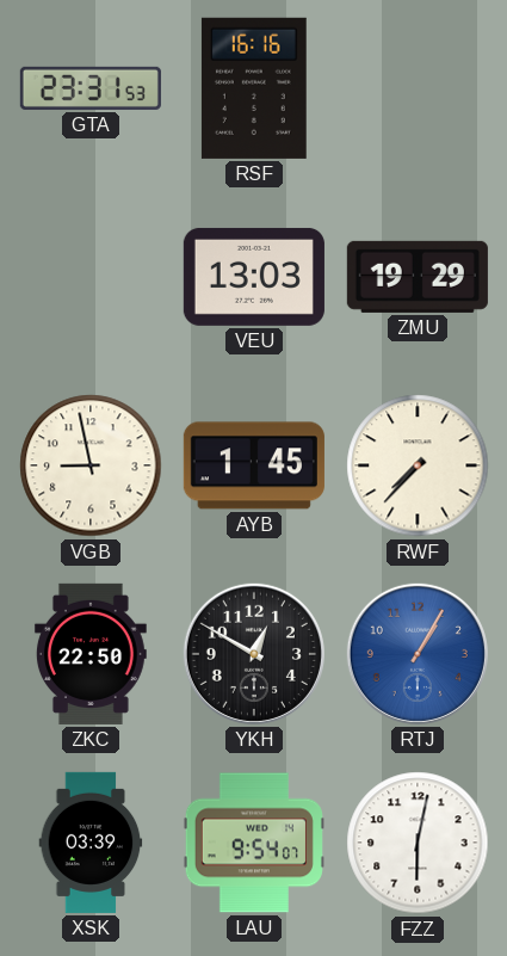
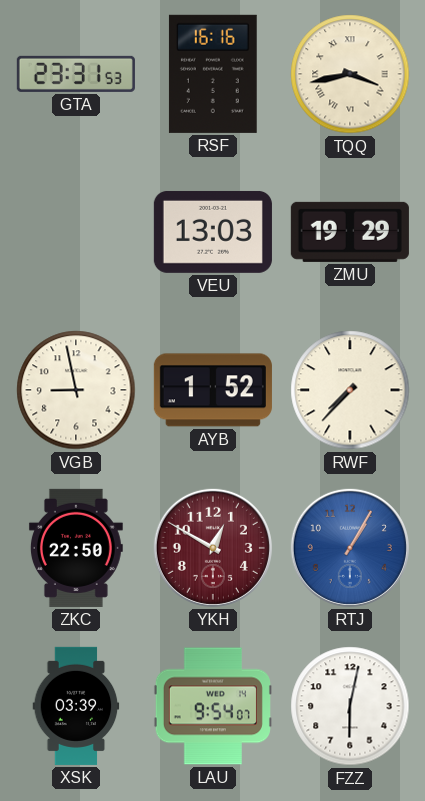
TQQ: none -> 3:43
AYB: 1:45 -> 1:52
YKH dial: black -> burgundy
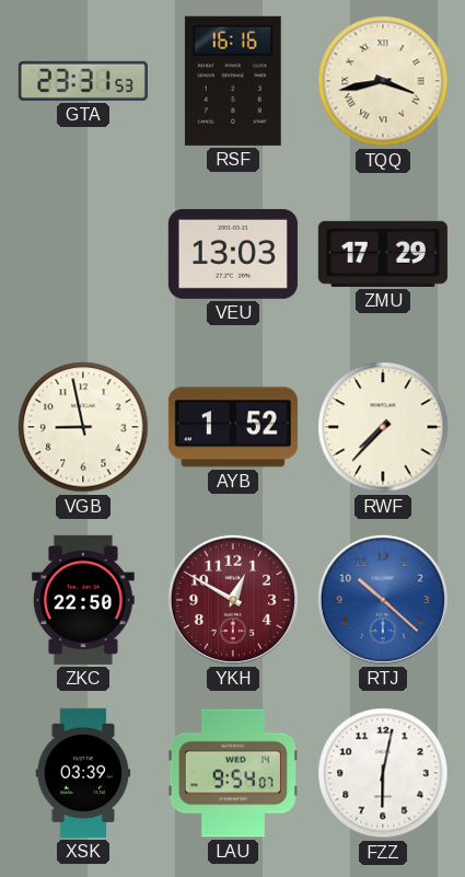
ZMU: 19:29 -> 17:29
RTJ: 1:05 -> 10:22
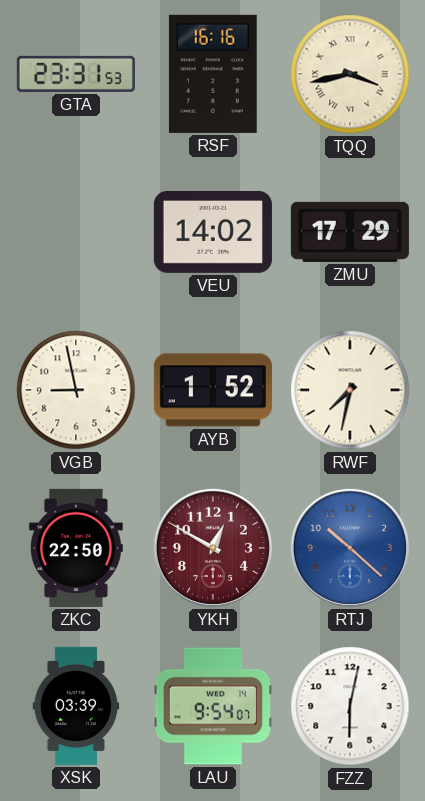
VEU: 13:03 -> 14:02
RWF: 7:37 -> 7:32
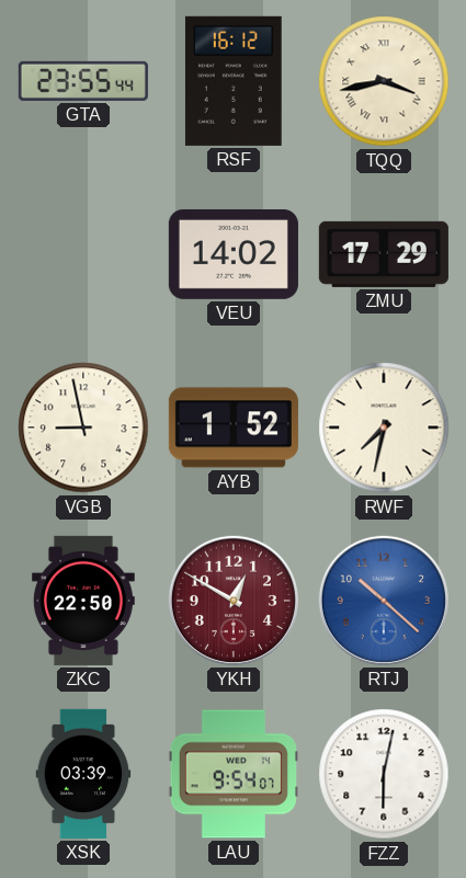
GTA: 23:31 -> 23:55
RSF: 16:16 -> 16:12
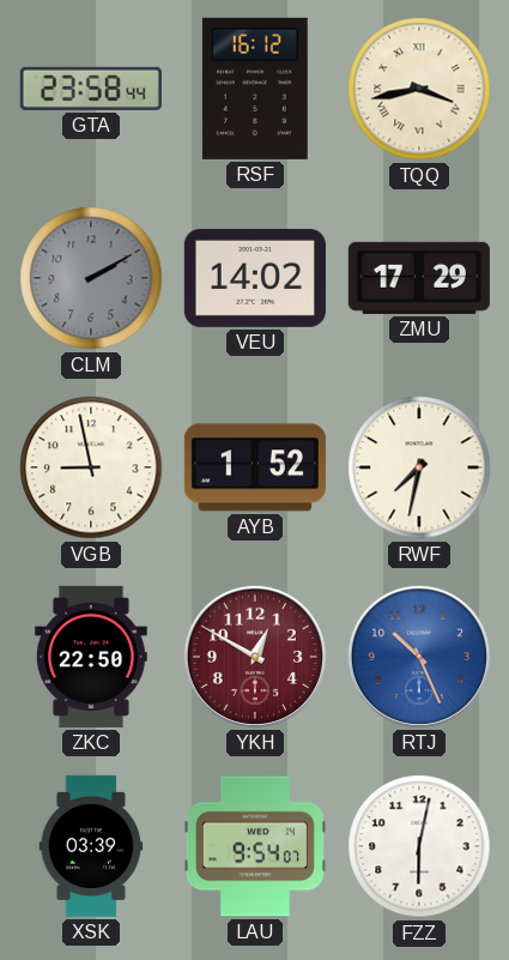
GTA: 23:55 -> 23:58
CLM: none -> 2:10
RTJ: 10:22 -> 10:26
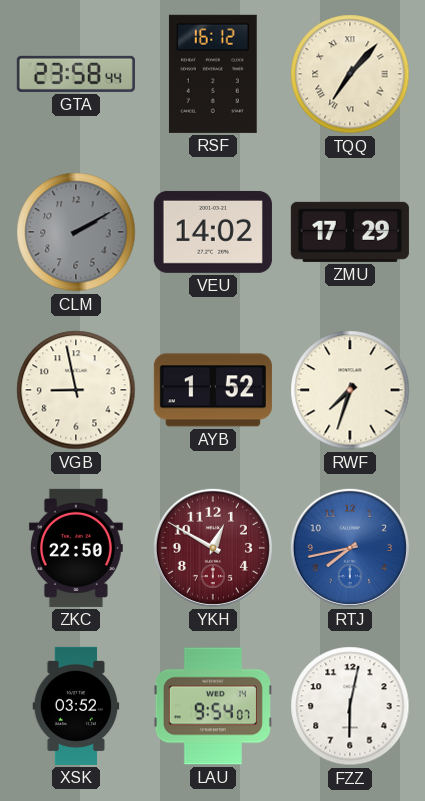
TQQ: 3:43 -> 7:07
RWF: 7:32 -> 7:33
RTJ: 10:26 -> 7:43
XSK: 03:39 -> 03:52
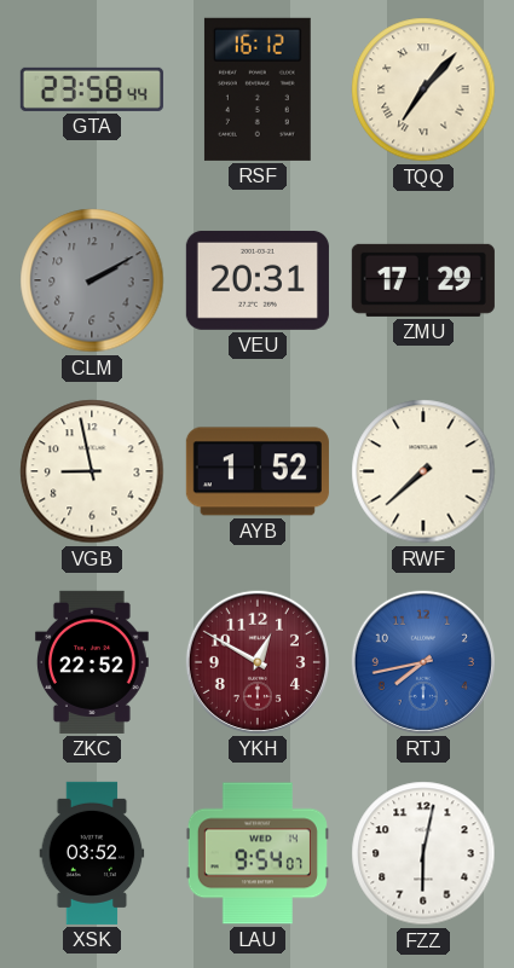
VEU: 14:02 -> 20:31
RWF: 7:33 -> 7:38
ZKC: 22:50 -> 22:52
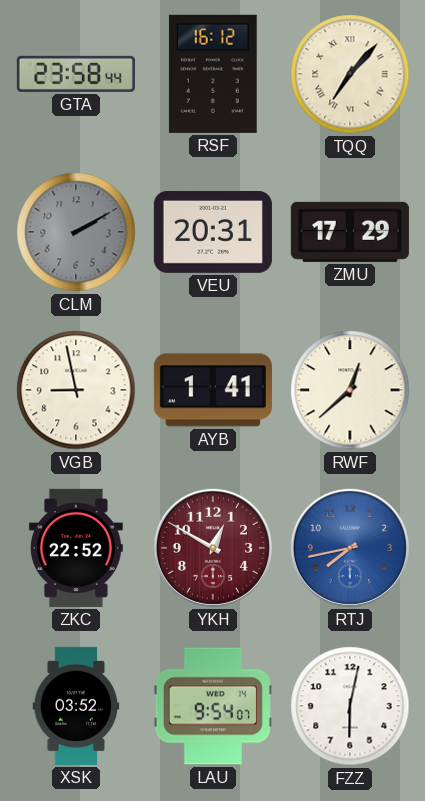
AYB: 1:52 -> 1:41
RWF: 7:38 -> 12:38
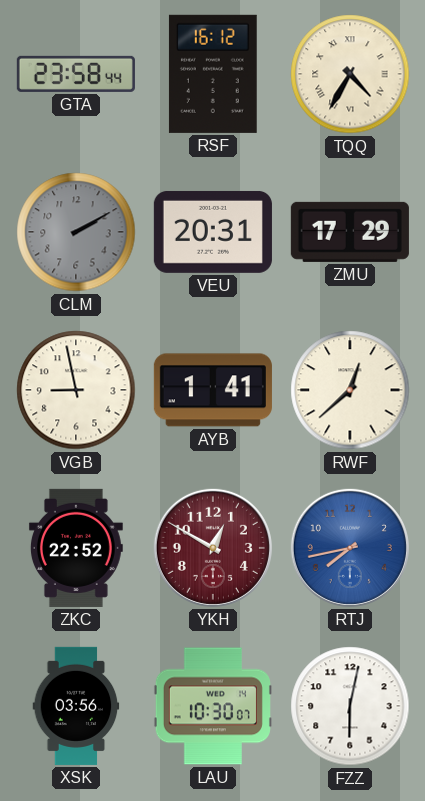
TQQ: 7:07 -> 4:35
XSK: 03:52 -> 03:56
LAU: 9:54 -> 10:30
